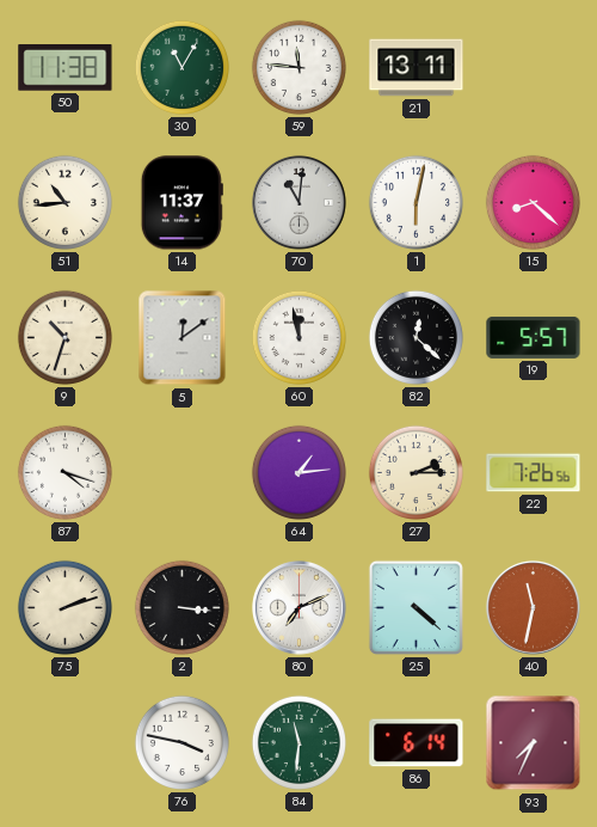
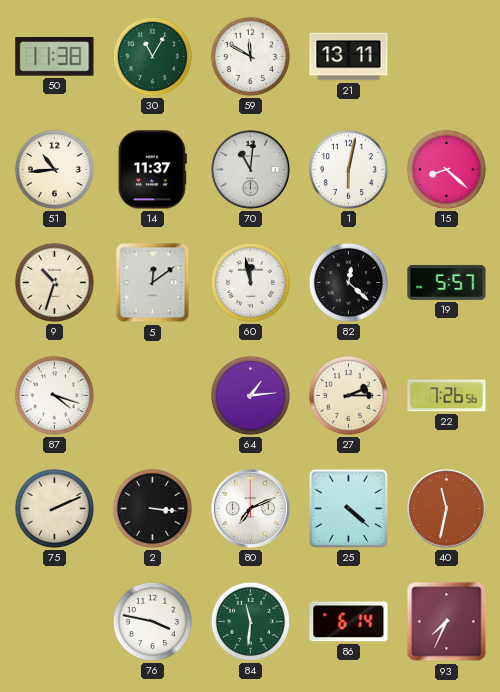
59: 11:46 -> 11:50
75: 2:12 -> 2:11
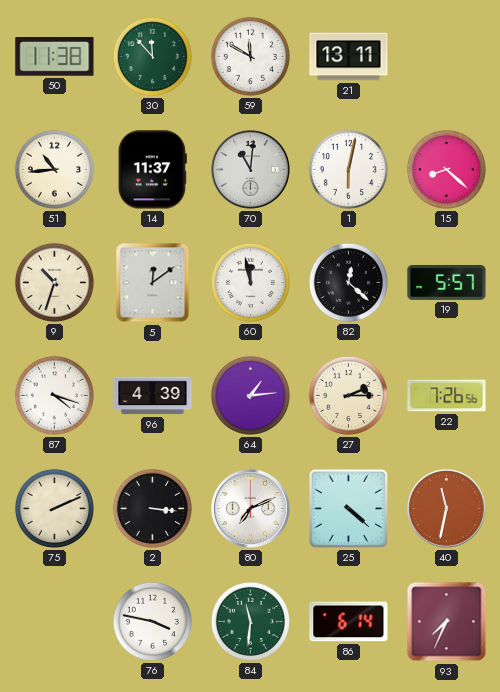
30: 11:05 -> 11:53
96: none -> 4:39
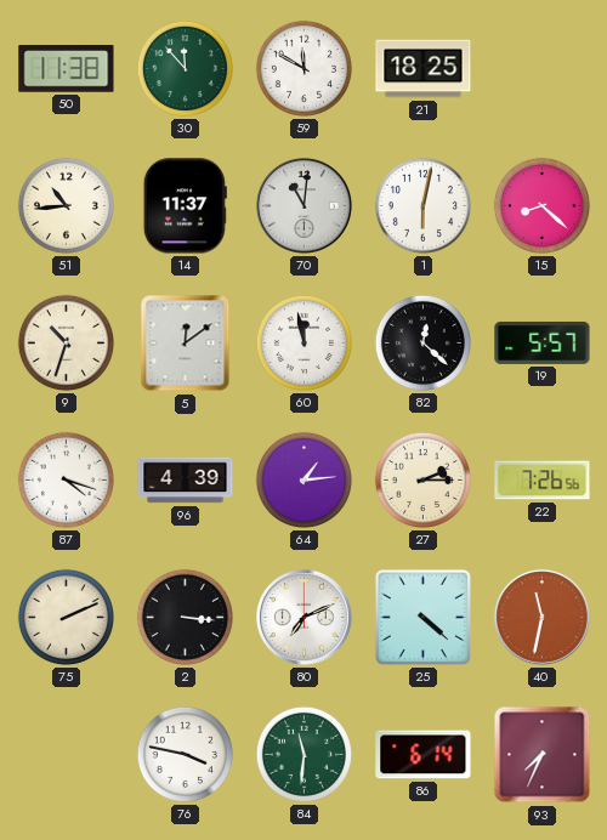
21: 13:11 -> 18:25
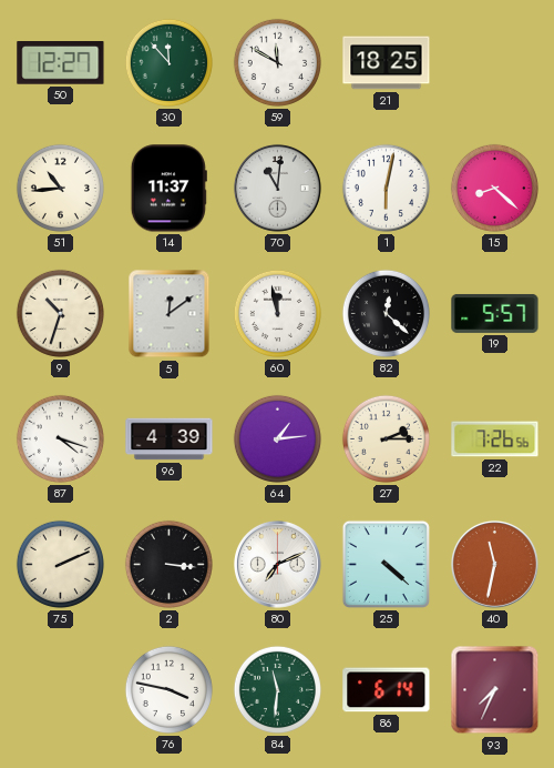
50: 11:38 -> 12:27
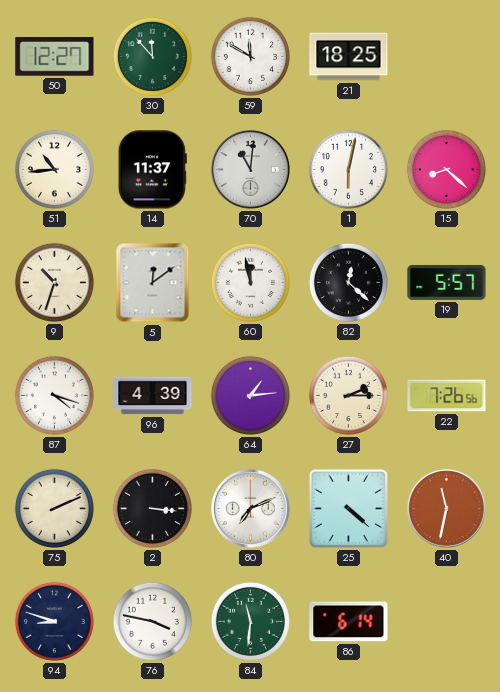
94: none -> 8:48
93: 7:34 -> none
